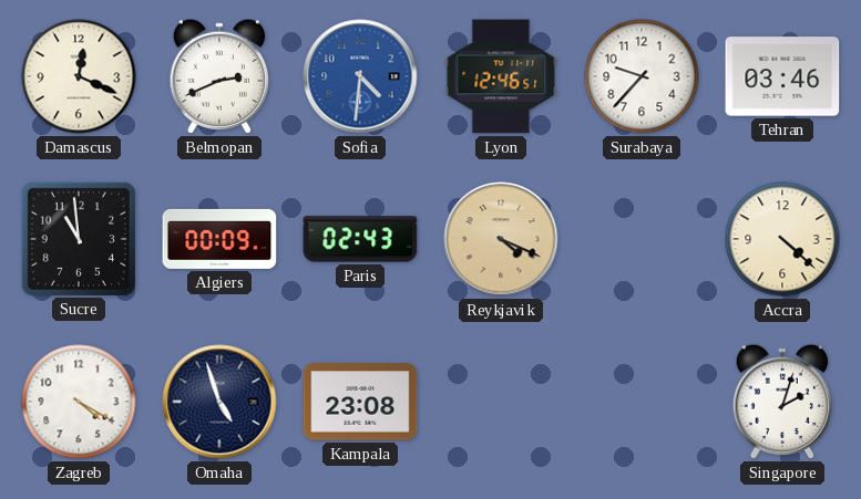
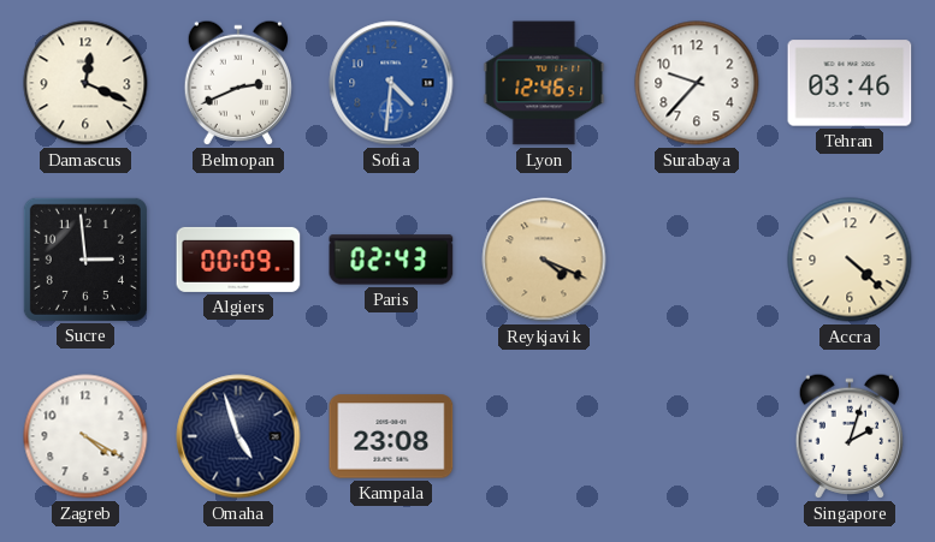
Sucre: 10:59 -> 2:59
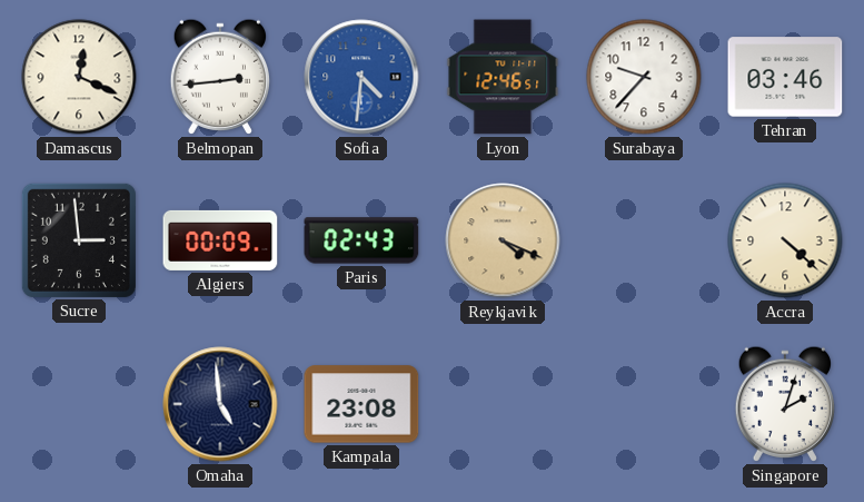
Belmopan: 2:41 -> 2:44
Zagreb: 4:20 -> none
Omaha: 4:57 -> 4:59
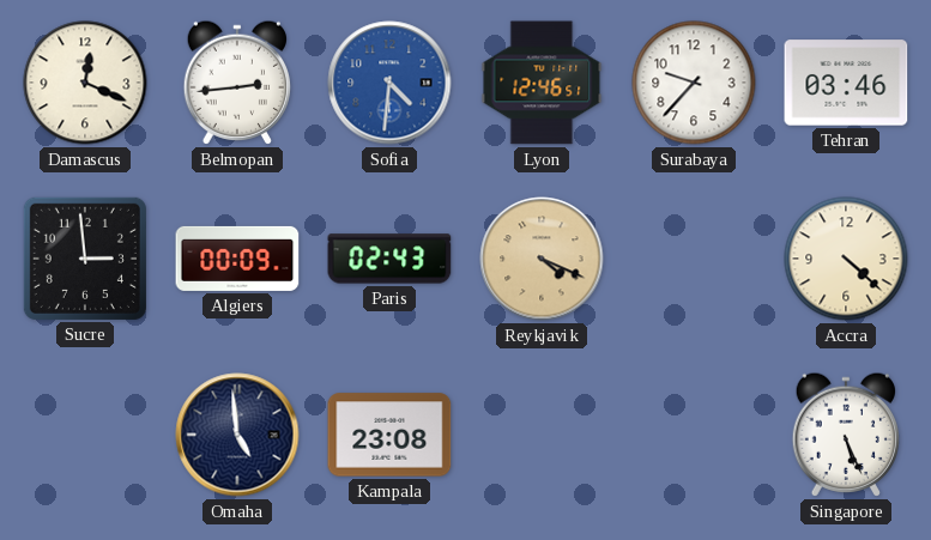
Singapore: 2:03 -> 5:26
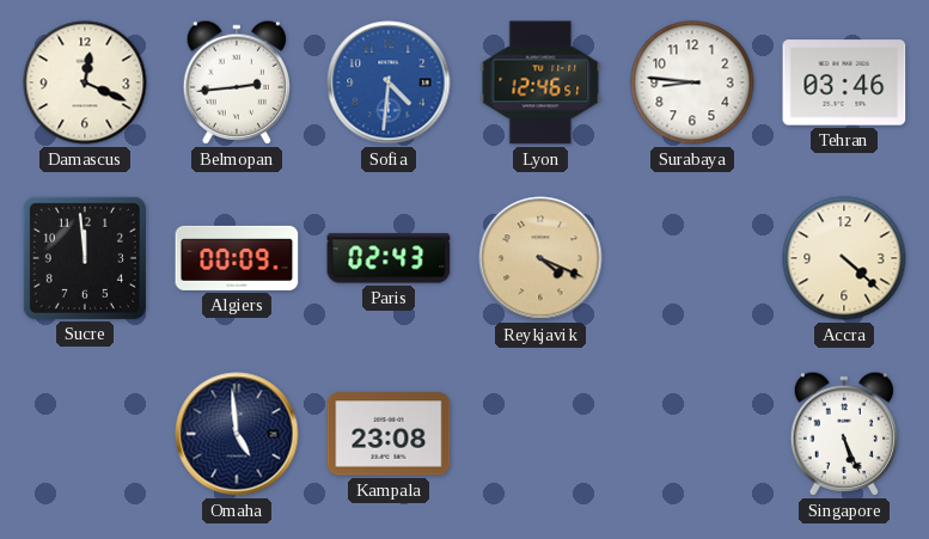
Surabaya: 9:37 -> 8:46
Sucre: 2:59 -> 11:59
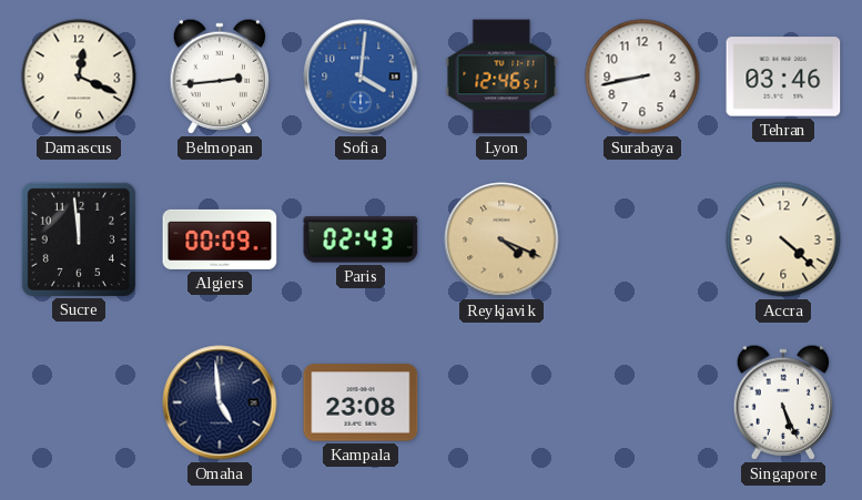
Sofia: 4:31 -> 4:01
Surabaya: 8:46 -> 8:43
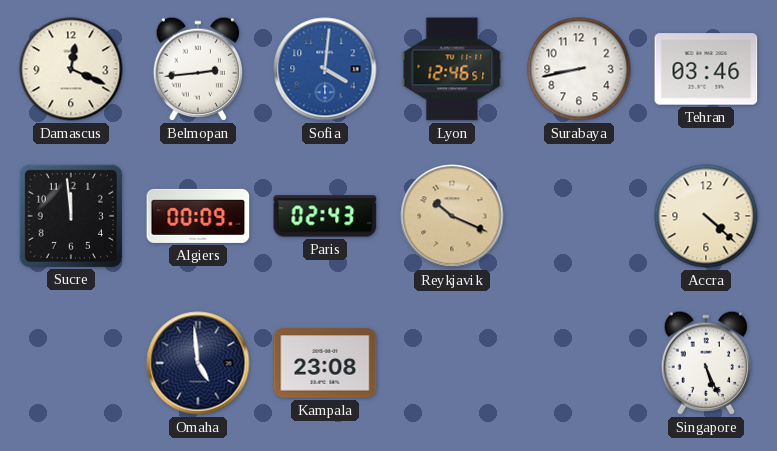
Reykjavik: 4:19 -> 10:19
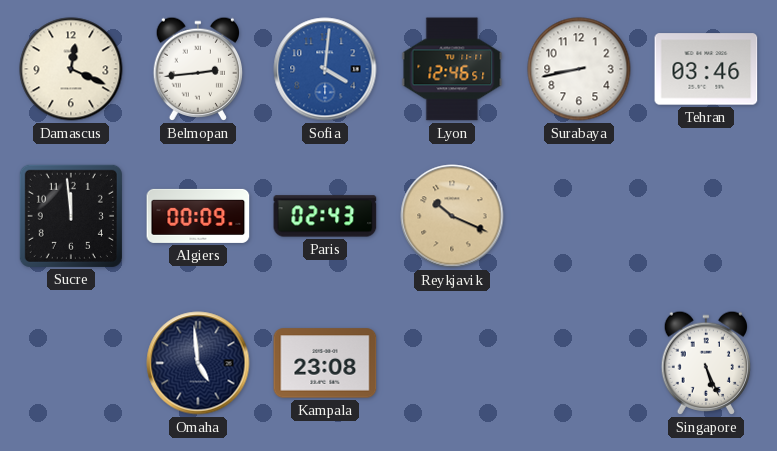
Accra: 4:22 -> none
